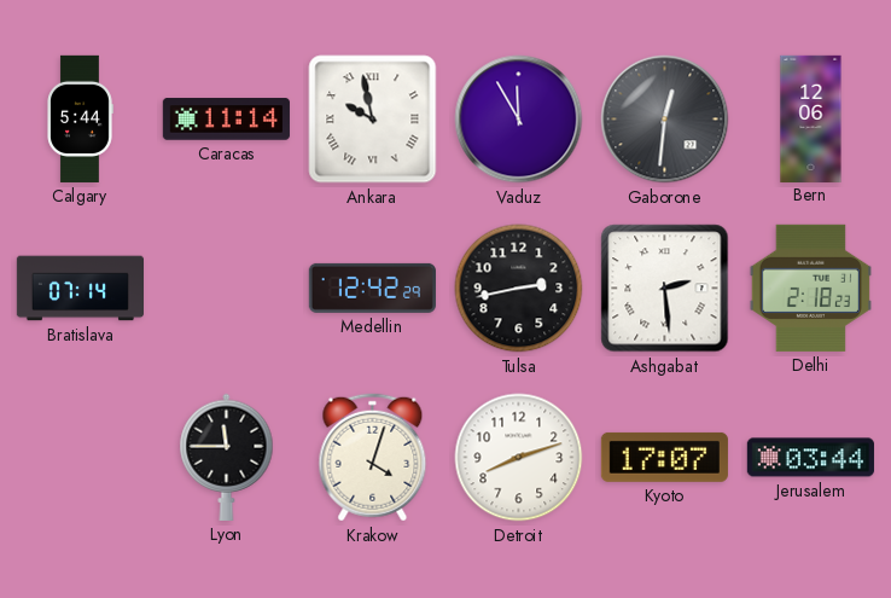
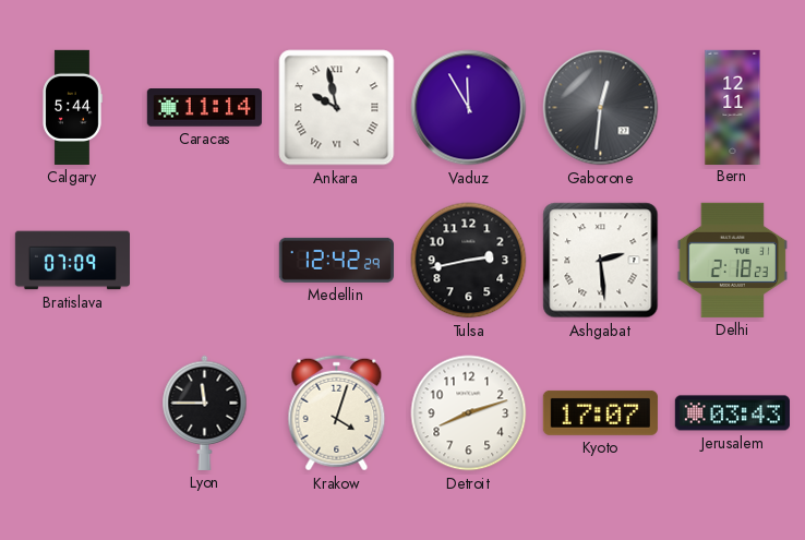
Bern: 12:06 -> 12:11
Bratislava: 07:14 -> 07:09
Jerusalem: 03:44 -> 03:43
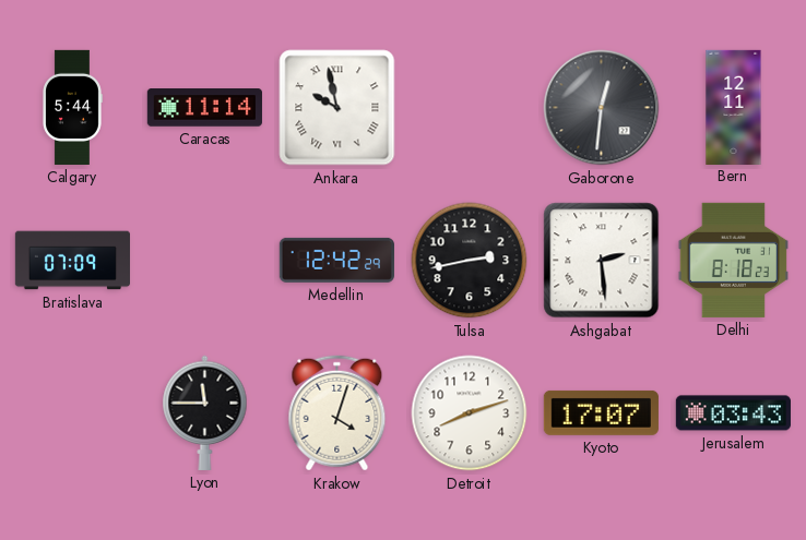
Vaduz: 11:55 -> none
Delhi: 2:18 -> 8:18
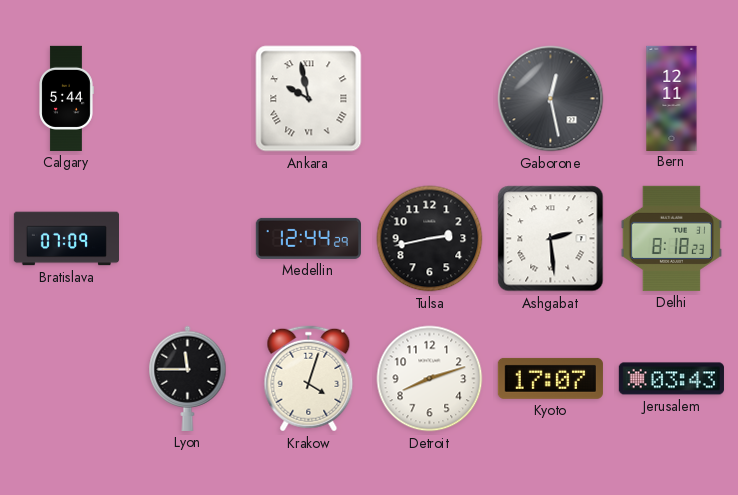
Caracas: 11:14 -> none
Gaborone: 12:31 -> 12:28
Medellin: 12:42 -> 12:44
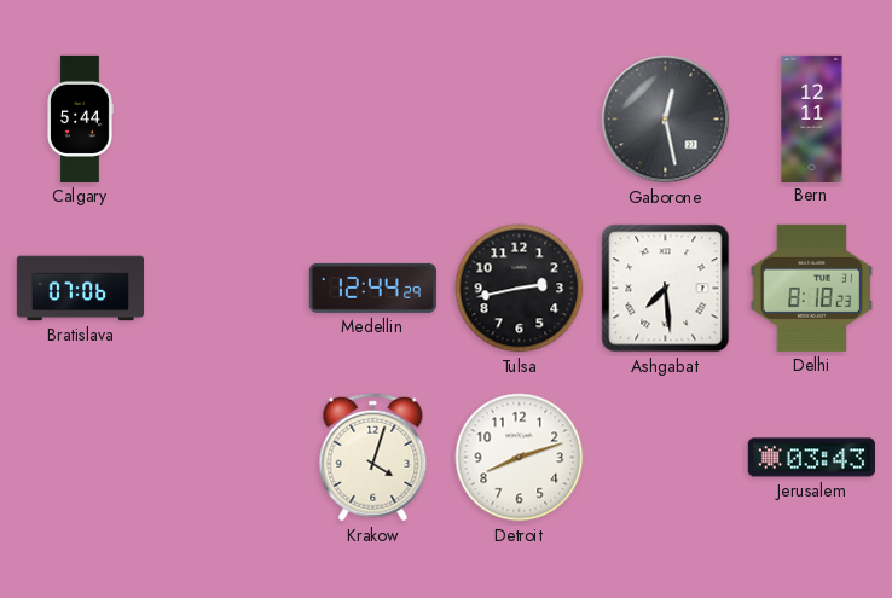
Ankara: 9:58 -> none
Bratislava: 07:09 -> 07:06
Ashgabat: 2:29 -> 7:29
Lyon: 11:45 -> none
Kyoto: 17:07 -> none
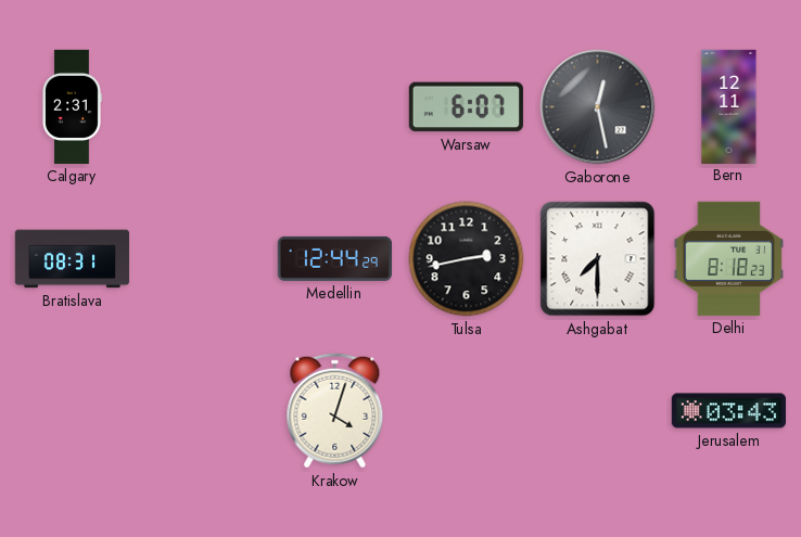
Calgary: 5:44 -> 2:31
Warsaw: none -> 6:07
Bratislava: 07:06 -> 08:31
Ashgabat: 7:29 -> 7:30
Detroit: 8:12 -> none
